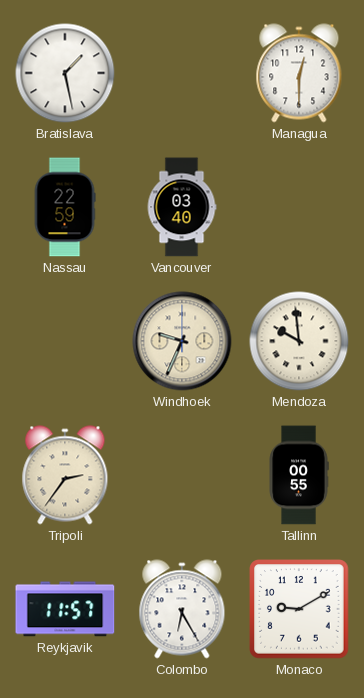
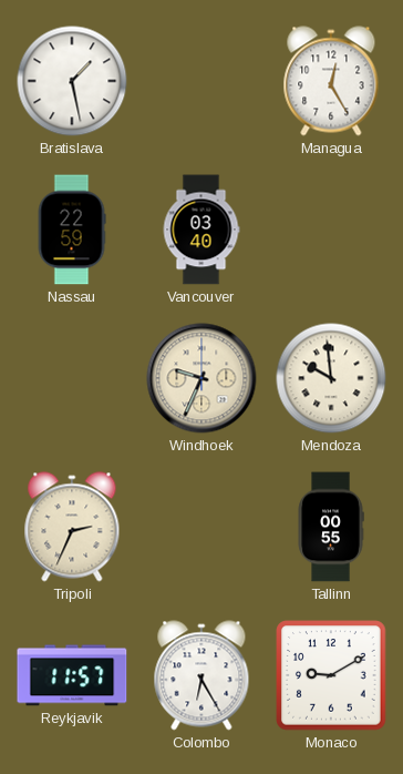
Managua: 12:30 -> 12:25
Tripoli: 2:36 -> 2:34
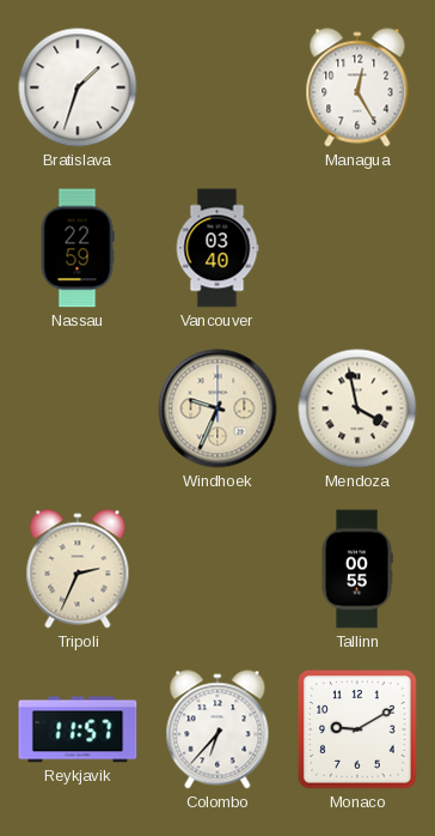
Bratislava: 1:28 -> 1:33
Mendoza: 9:59 -> 3:58
Colombo: 6:25 -> 6:37
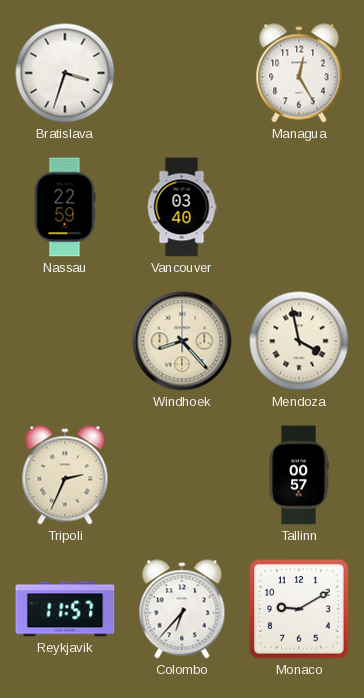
Bratislava: 1:33 -> 3:33
Windhoek: 9:34 -> 8:23
Tallinn: 00:55 -> 00:57
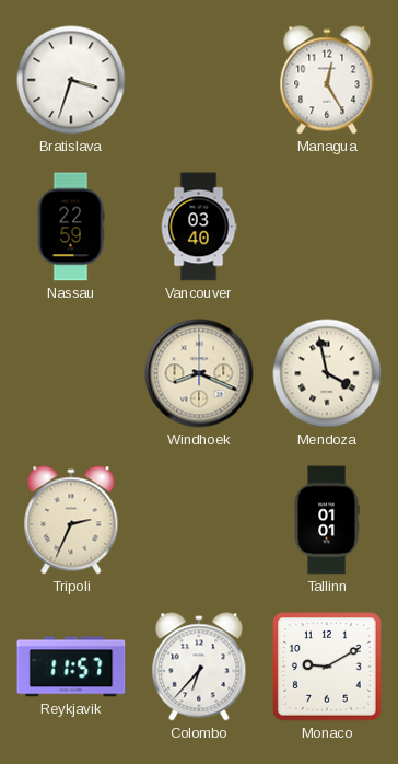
Windhoek: 8:23 -> 8:19
Tallinn: 00:57 -> 01:01
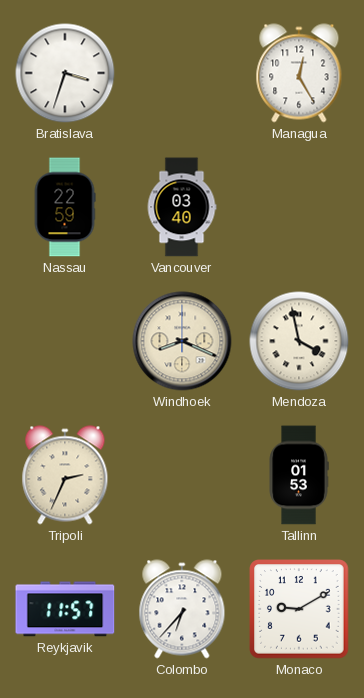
Tallinn: 01:01 -> 01:53
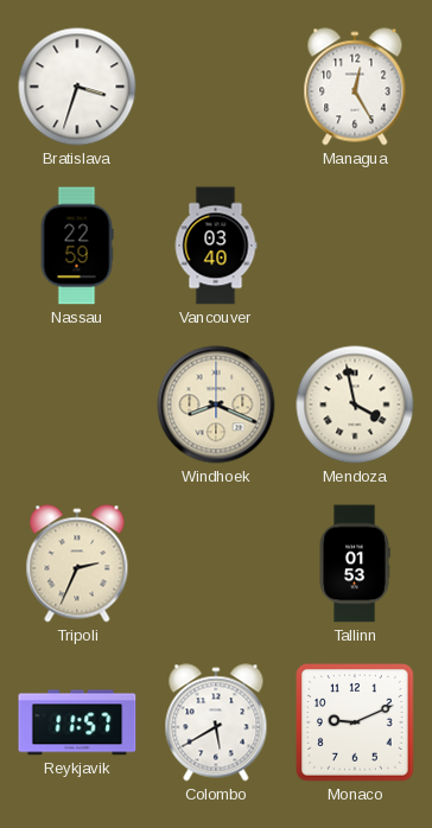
Colombo: 6:37 -> 5:40
Monaco: 9:10 -> 9:11
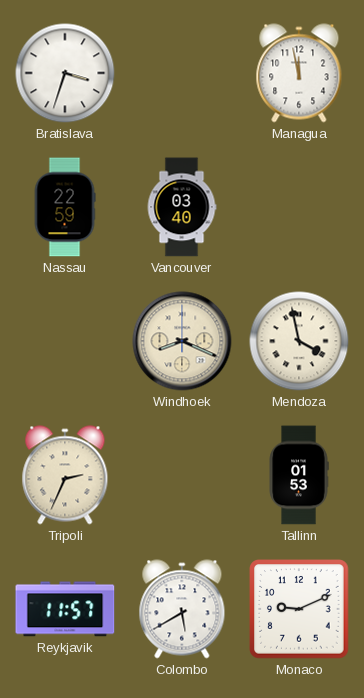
Managua: 12:25 -> 11:58
